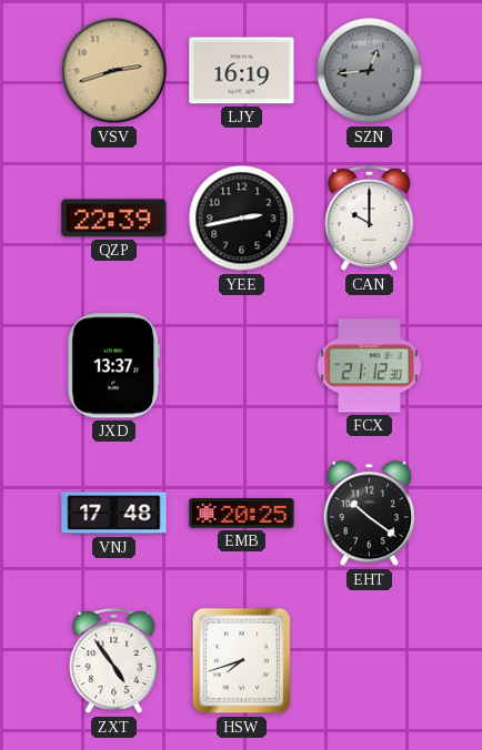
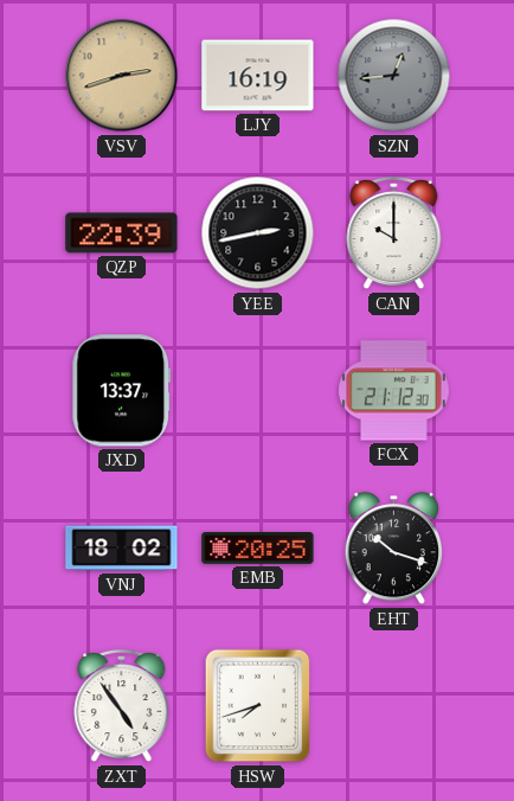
VNJ: 17:48 -> 18:02
EHT: 10:21 -> 10:18
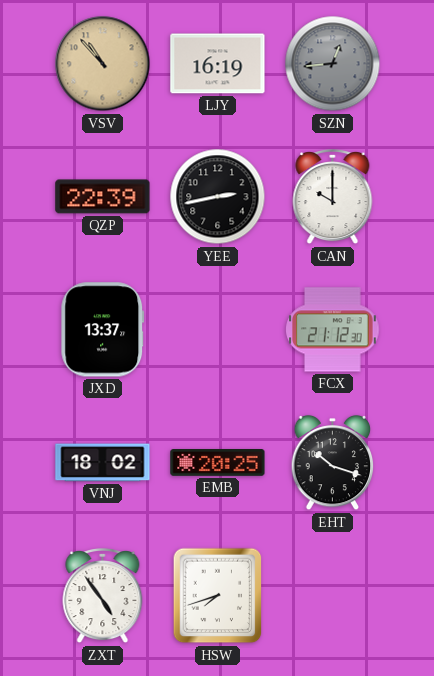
VSV: 2:42 -> 10:53
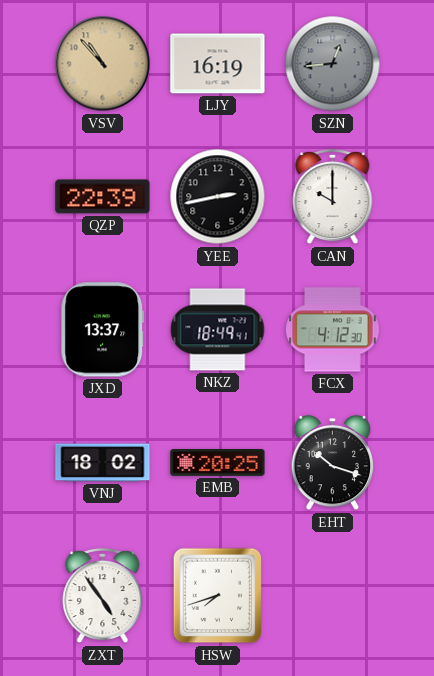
NKZ: none -> 18:49
FCX: 21:12 -> 4:12
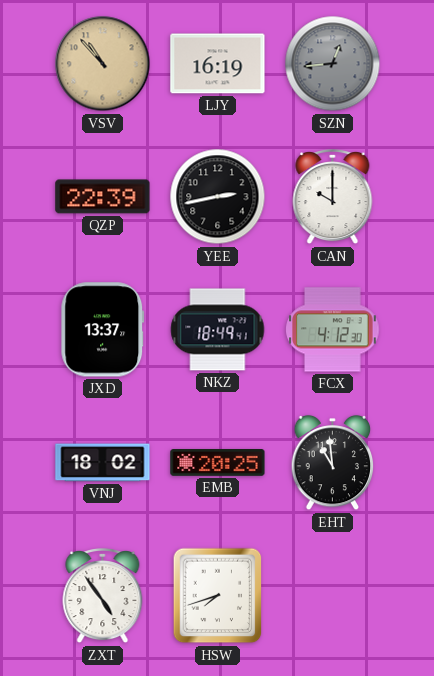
EHT: 10:18 -> 10:59
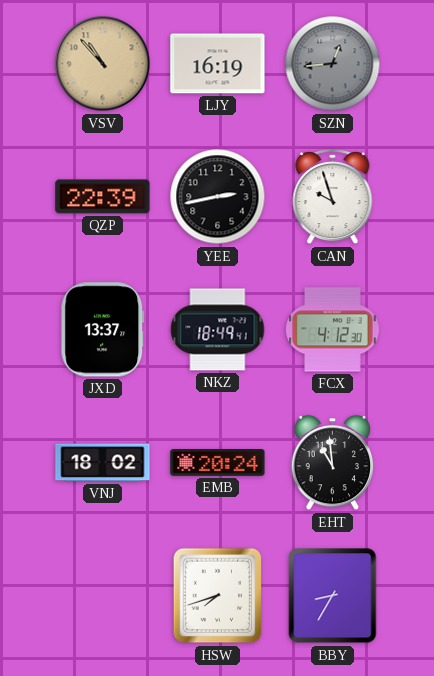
CAN: 10:00 -> 9:57
EMB: 20:25 -> 20:24
ZXT: 4:54 -> none
BBY: none -> 8:35
